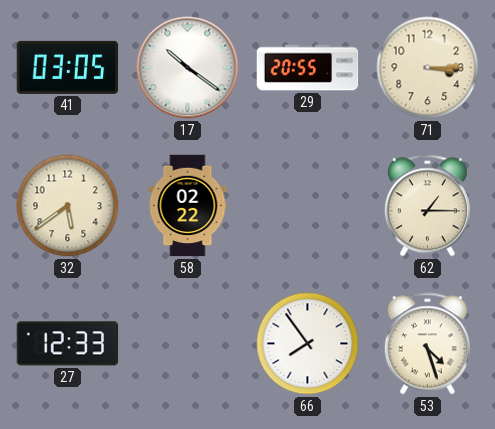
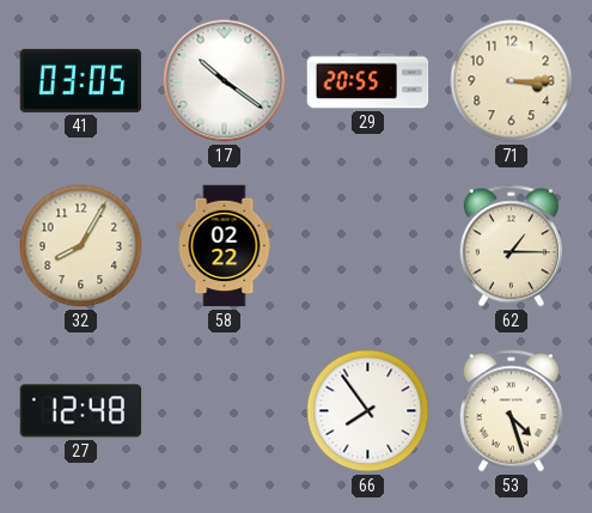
32: 5:39 -> 8:05
27: 12:33 -> 12:48
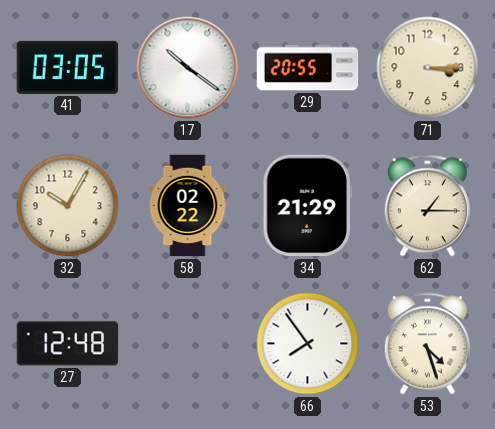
32: 8:05 -> 10:05
34: none -> 21:29
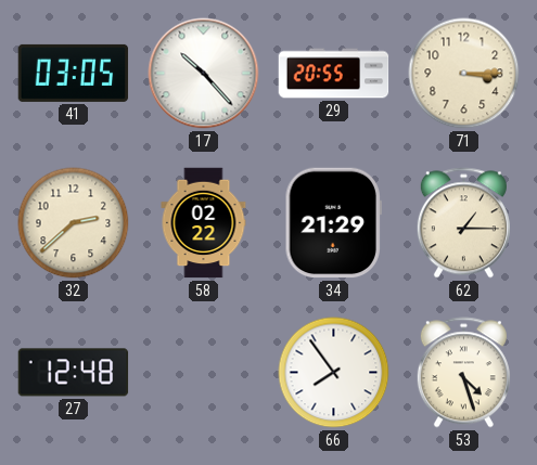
17: 10:21 -> 10:23
32: 10:05 -> 2:38
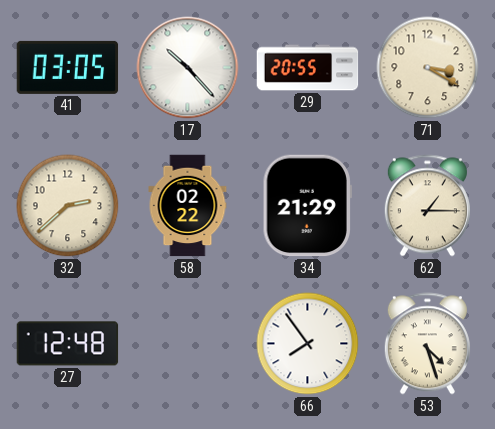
71: 3:15 -> 3:20
